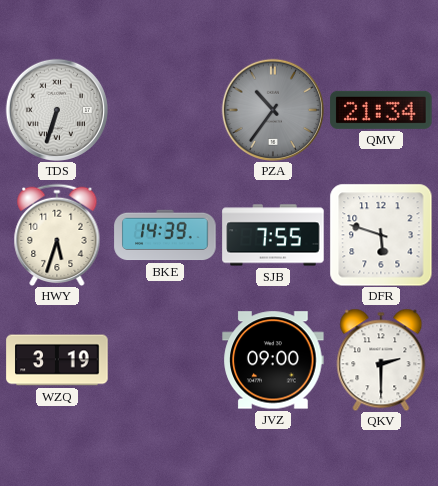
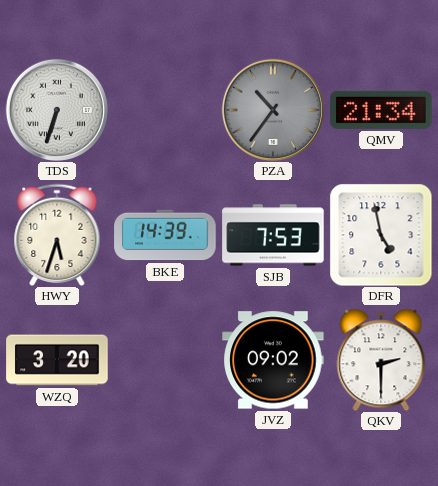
SJB: 7:55 -> 7:53
DFR: 5:48 -> 4:58
WZQ: 3:19 -> 3:20
JVZ: 09:00 -> 09:02
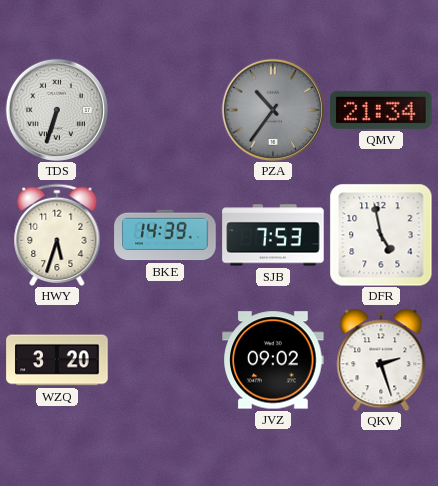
QKV: 2:30 -> 2:27
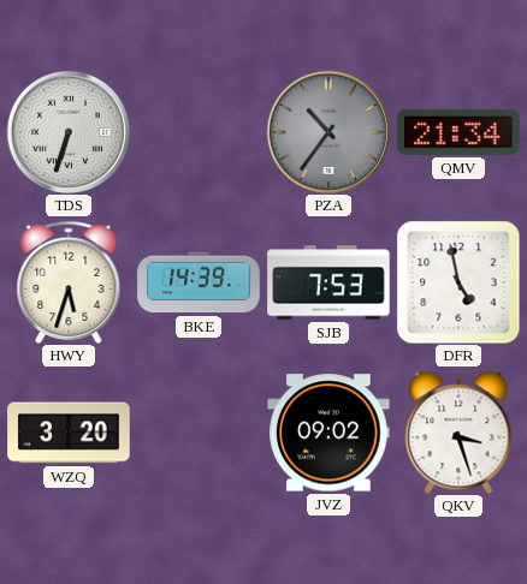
QKV: 2:27 -> 3:27
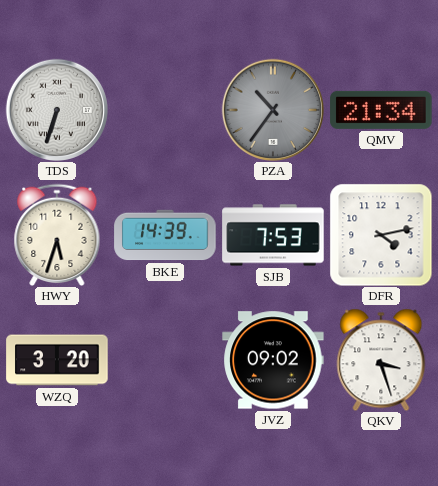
DFR: 4:58 -> 4:13
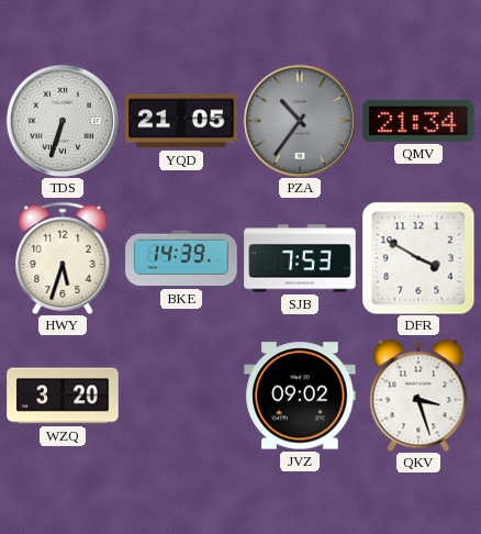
YQD: none -> 21:05
DFR: 4:13 -> 3:50
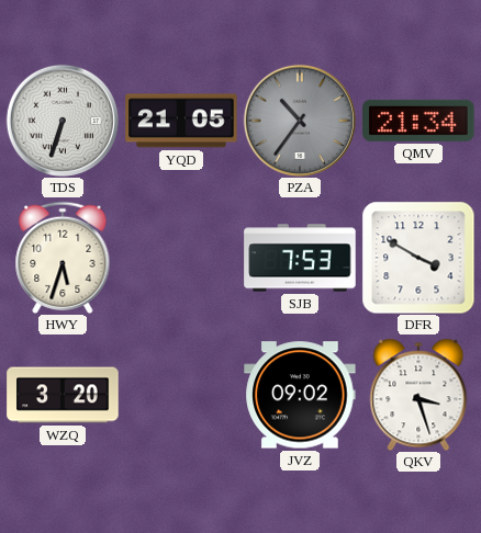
BKE: 14:39 -> none
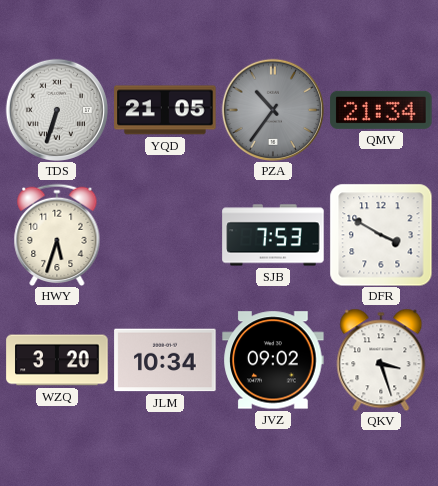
JLM: none -> 10:34
